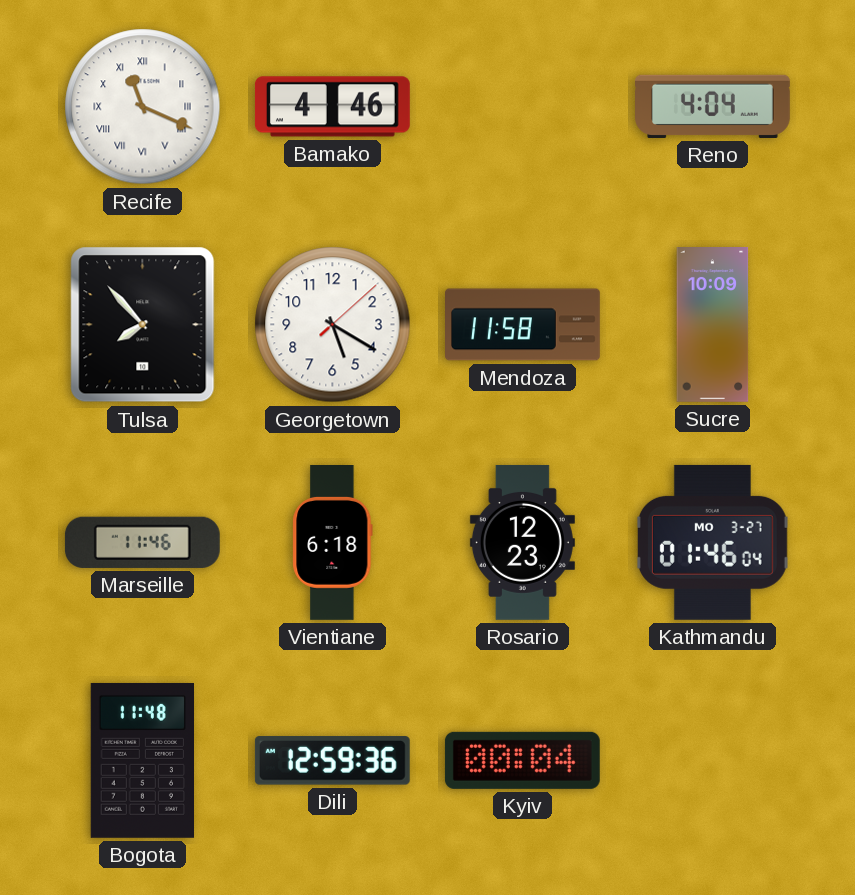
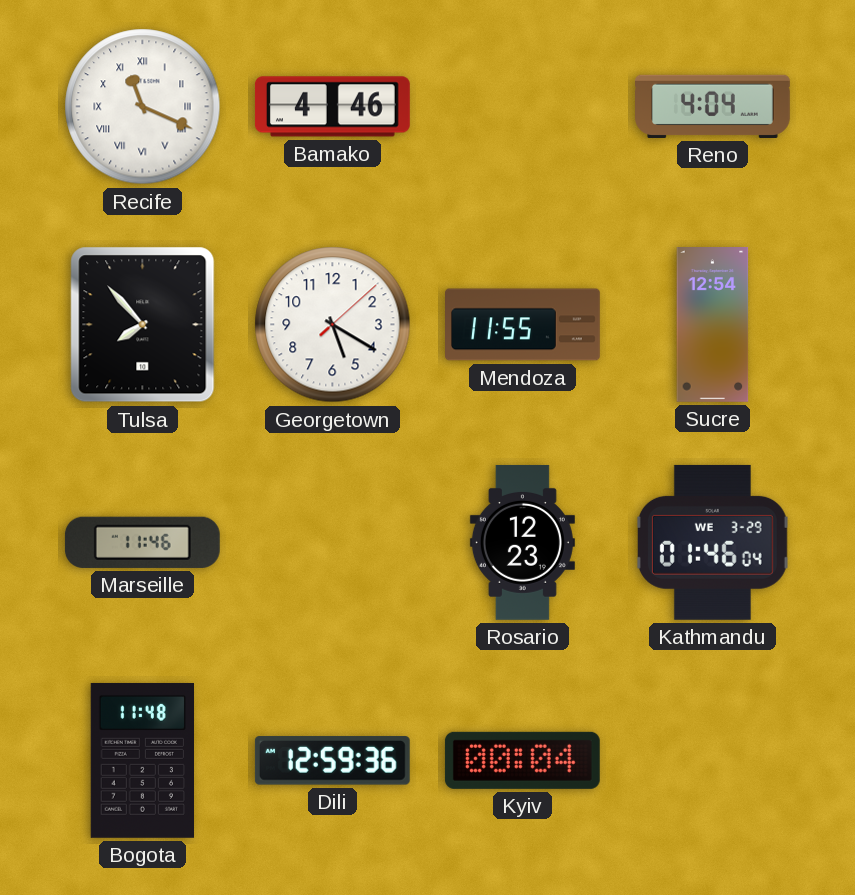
Mendoza: 11:58 -> 11:55
Sucre: 10:09 -> 12:54
Vientiane: 6:18 -> none
Kathmandu date: MO 3-27 -> WE 3-29
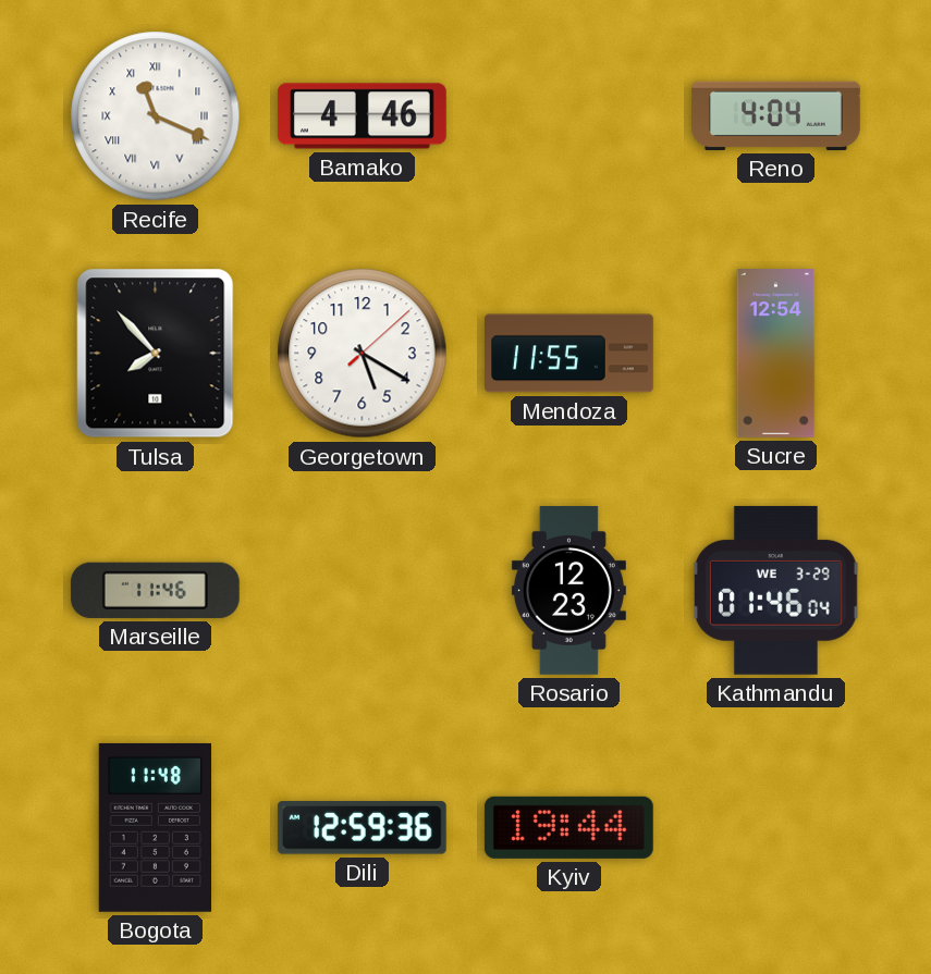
Kyiv: 00:04 -> 19:44
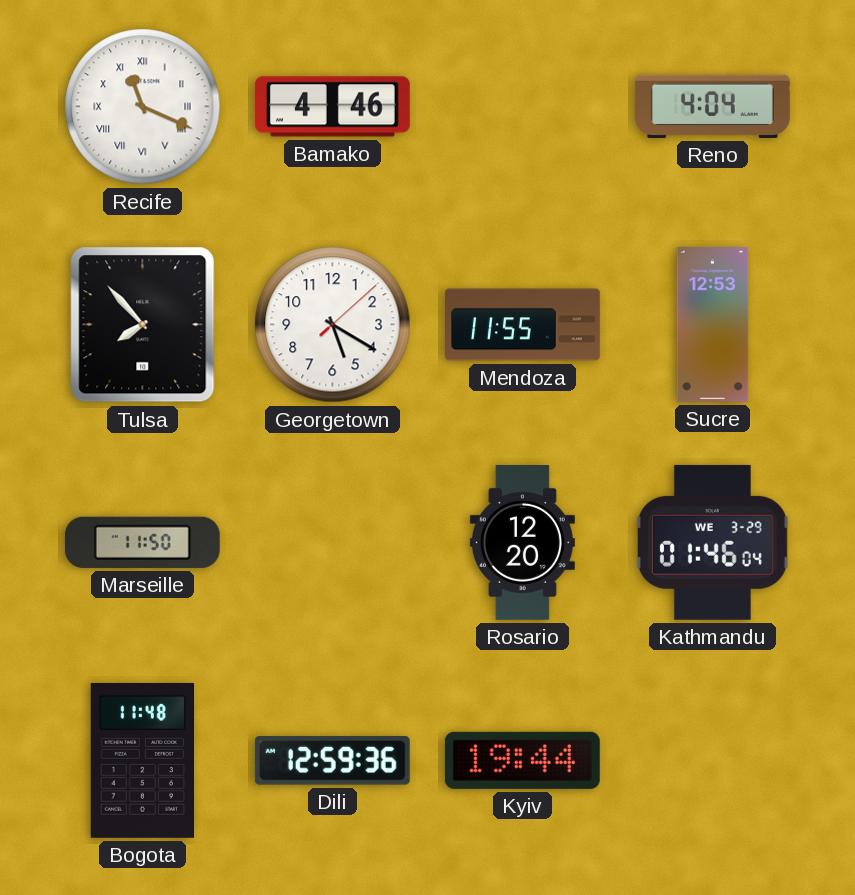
Sucre: 12:54 -> 12:53
Marseille: 11:46 -> 11:50
Rosario: 12:23 -> 12:20
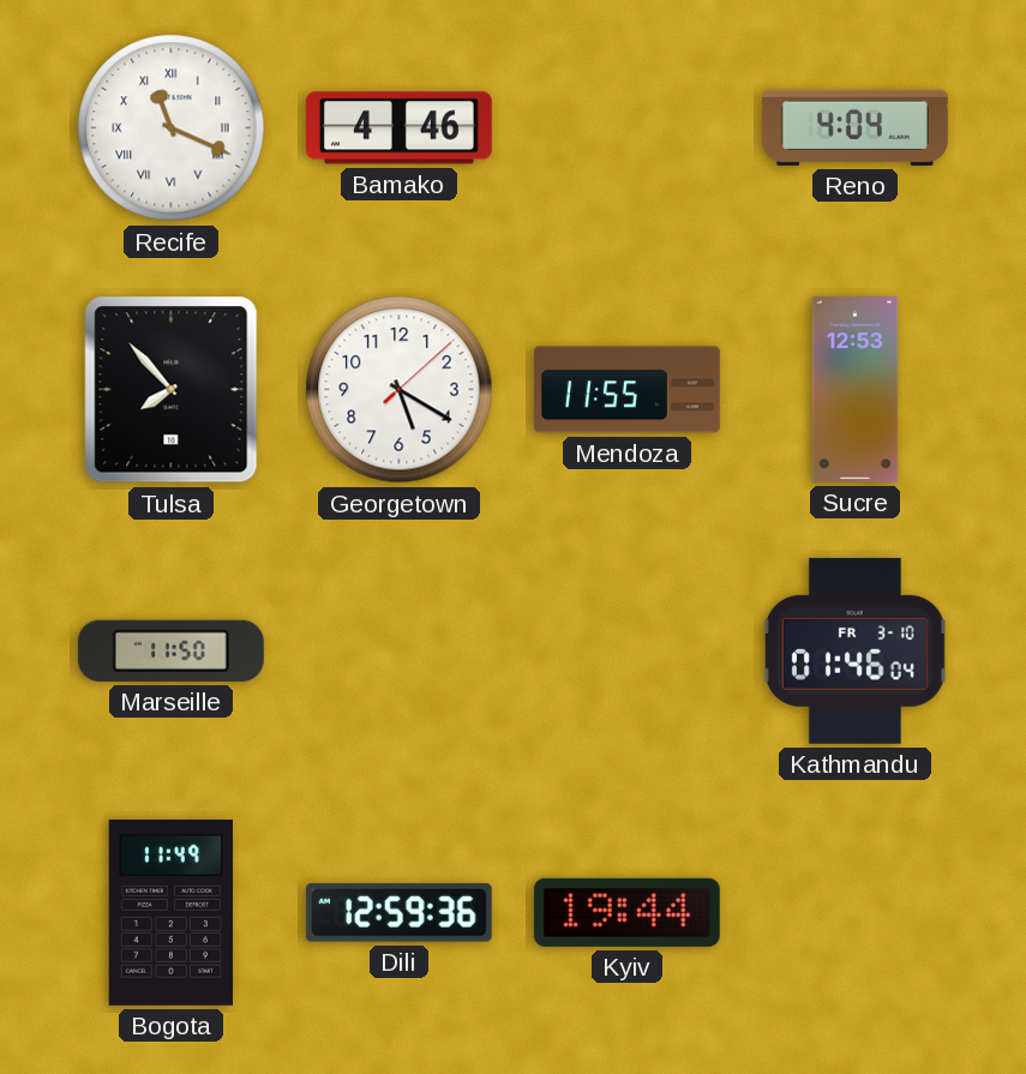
Rosario: 12:20 -> none
Kathmandu date: WE 3-29 -> FR 3-10
Bogota: 11:48 -> 11:49
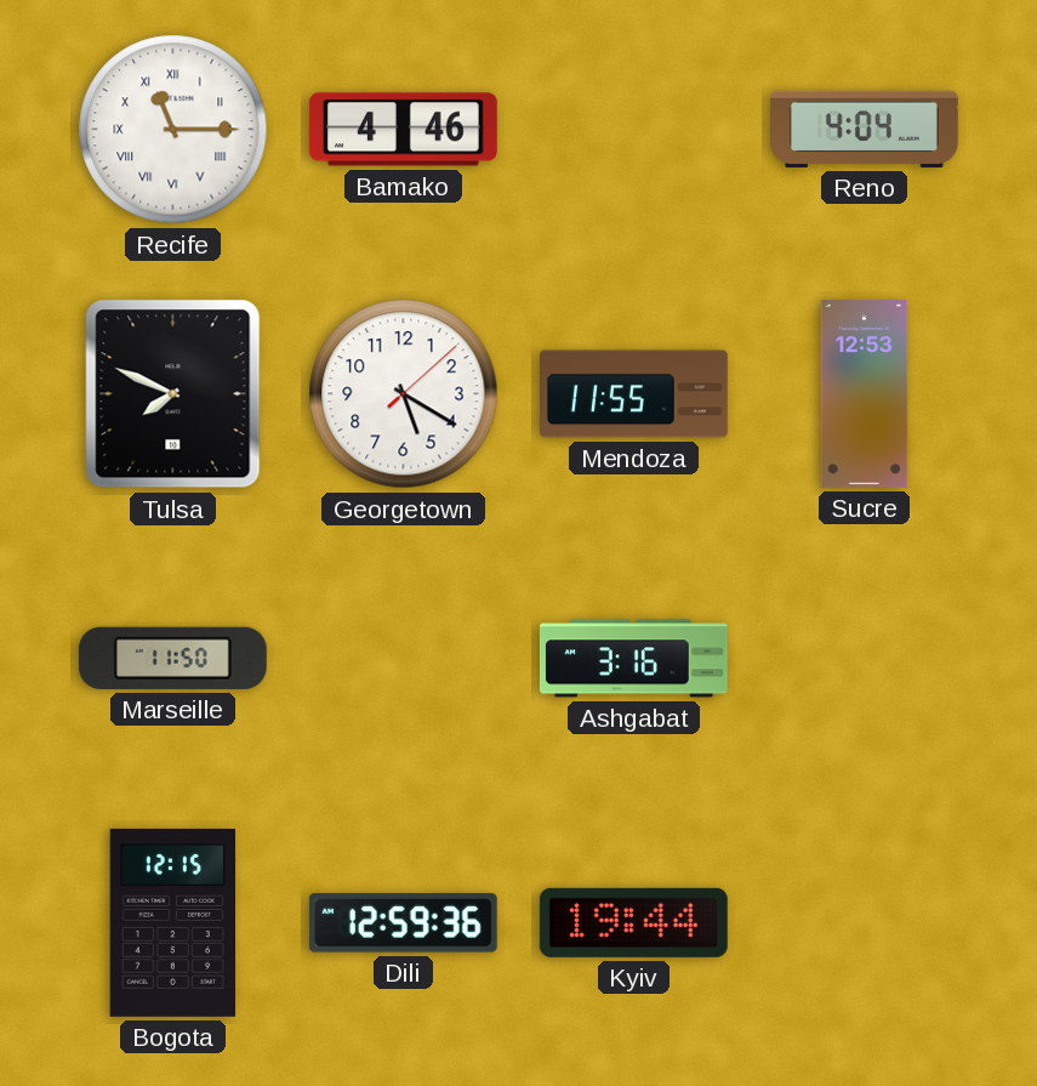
Recife: 11:19 -> 11:15
Tulsa: 7:53 -> 7:49
Ashgabat: none -> 3:16
Kathmandu: 01:46 -> none
Bogota: 11:49 -> 12:15
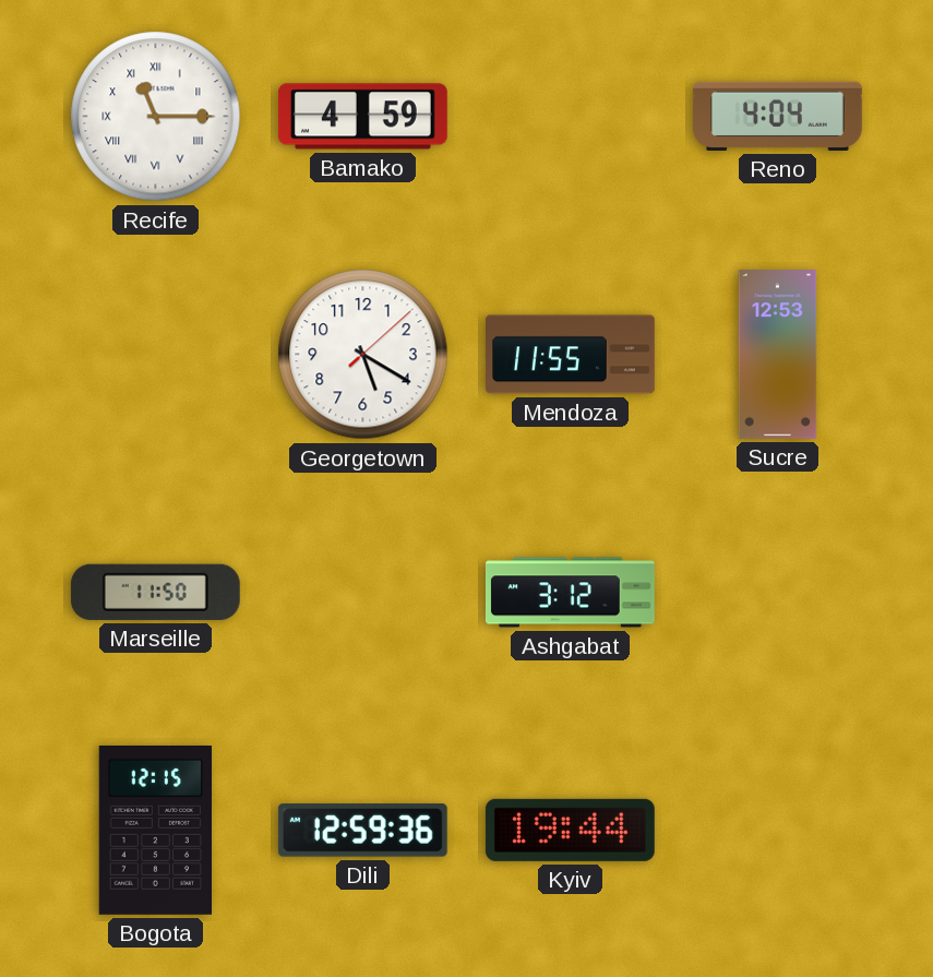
Bamako: 4:46 -> 4:59
Tulsa: 7:49 -> none
Ashgabat: 3:16 -> 3:12
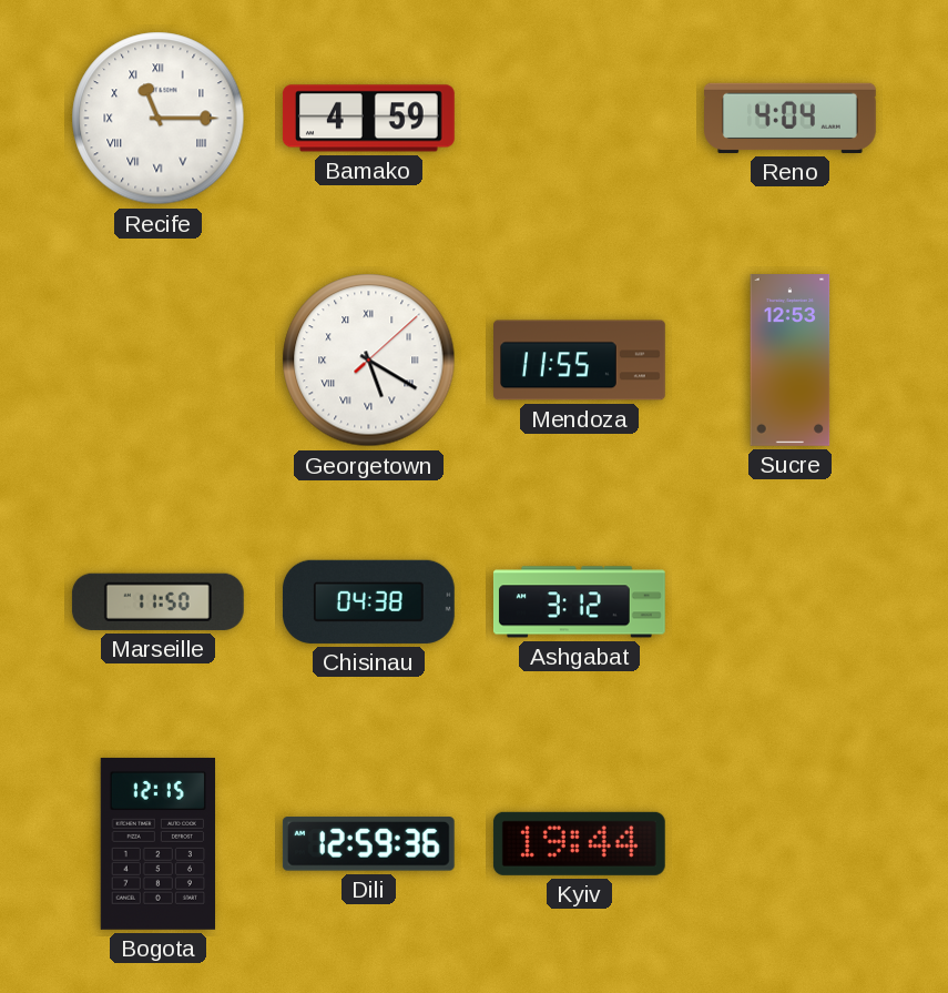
Georgetown numerals: Arabic -> Roman
Chisinau: none -> 04:38
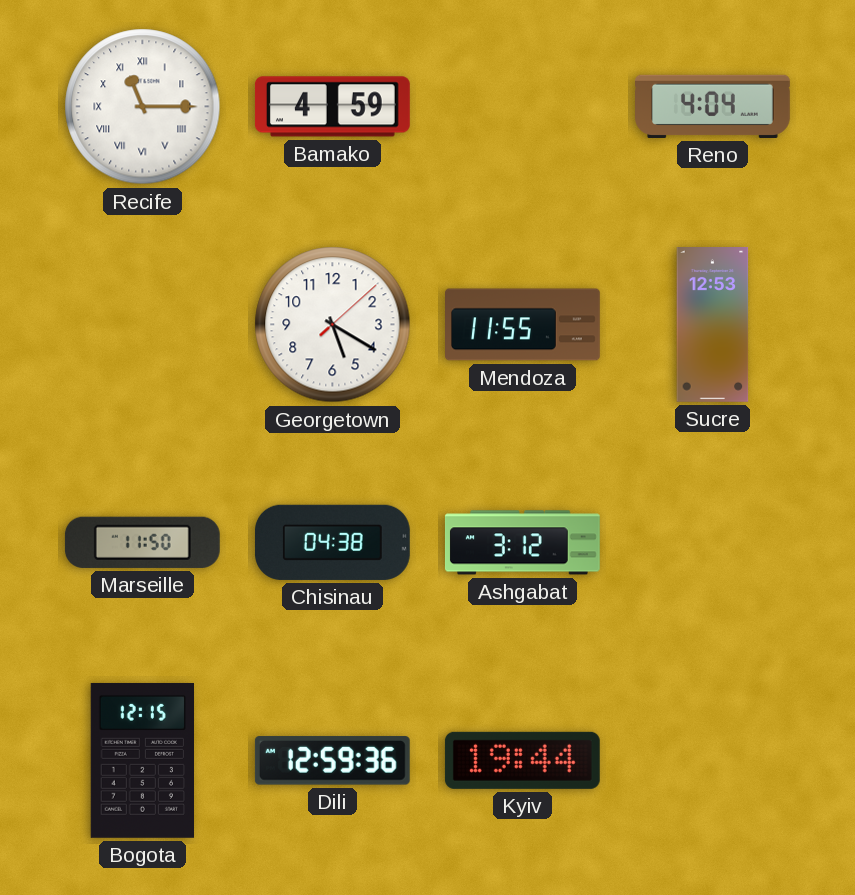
Georgetown numerals: Roman -> Arabic
